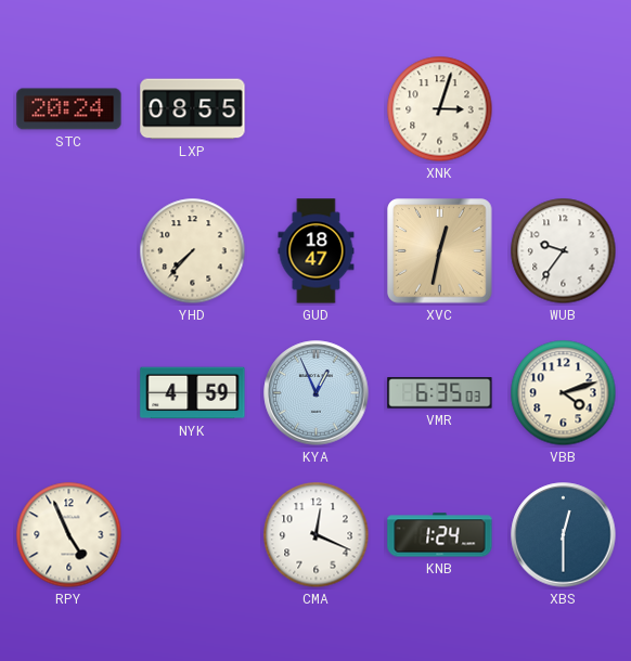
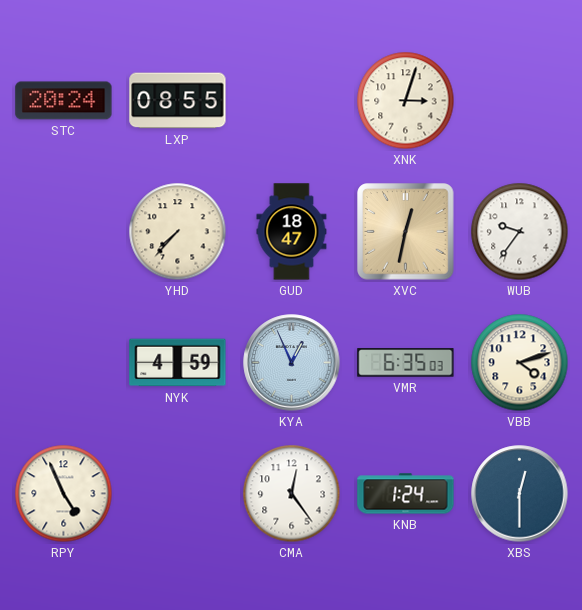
CMA: 12:19 -> 12:24
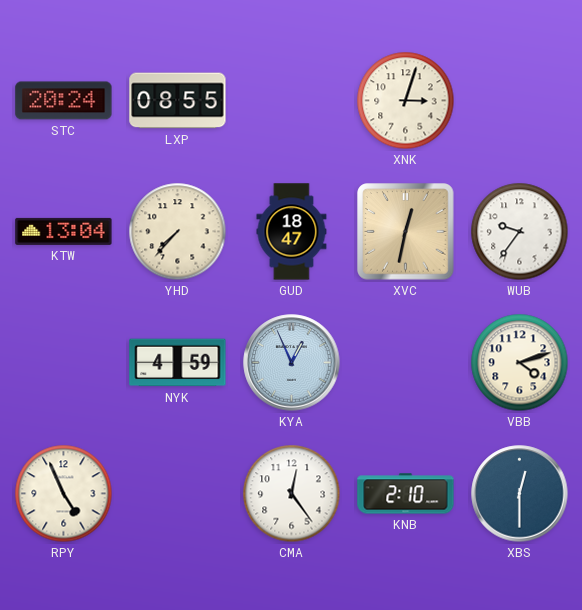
KTW: none -> 13:04
VMR: 6:35 -> none
KNB: 1:24 -> 2:10
